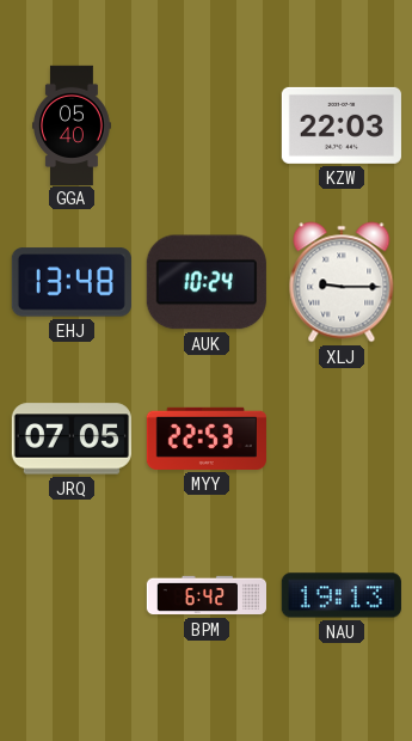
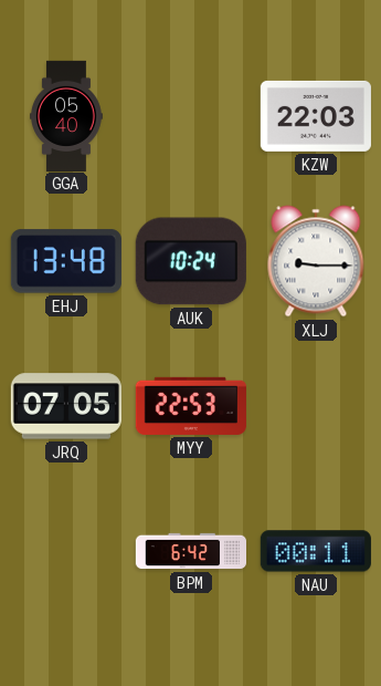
NAU: 19:13 -> 00:11
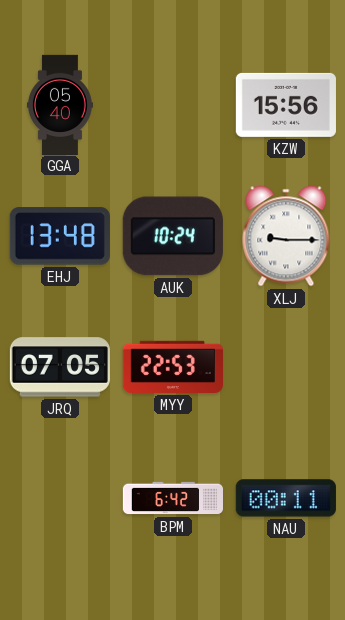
KZW: 22:03 -> 15:56
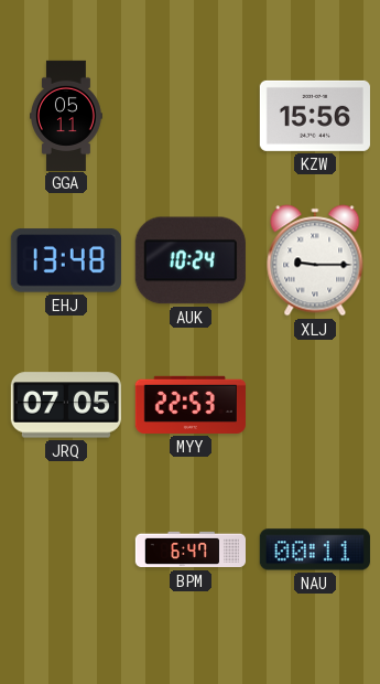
GGA: 05:40 -> 05:11
BPM: 6:42 -> 6:47
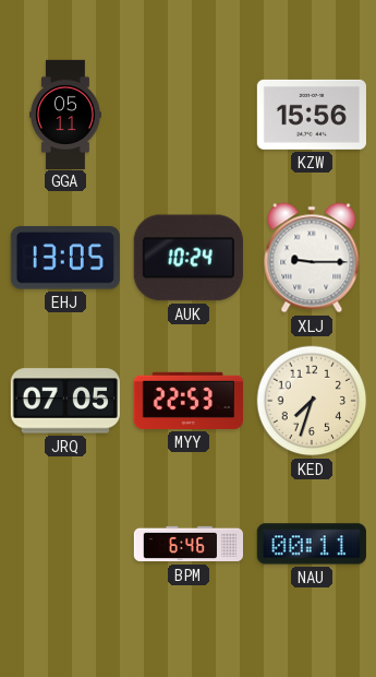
EHJ: 13:48 -> 13:05
KED: none -> 7:33
BPM: 6:47 -> 6:46
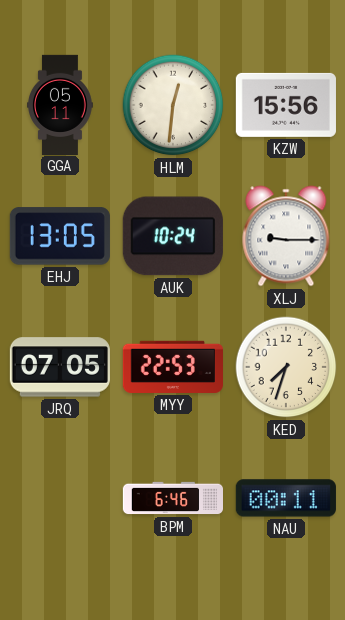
HLM: none -> 12:31
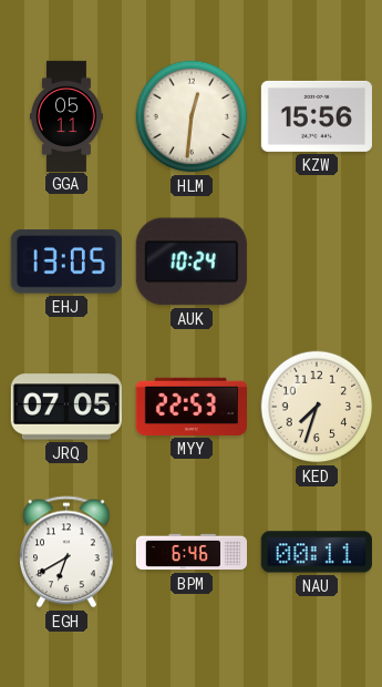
XLJ: 9:15 -> none
EGH: none -> 6:40
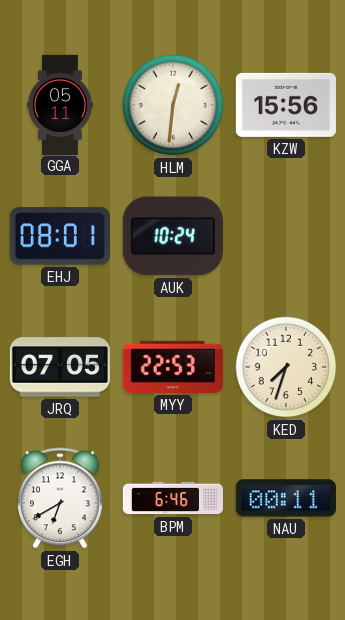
EHJ: 13:05 -> 08:01
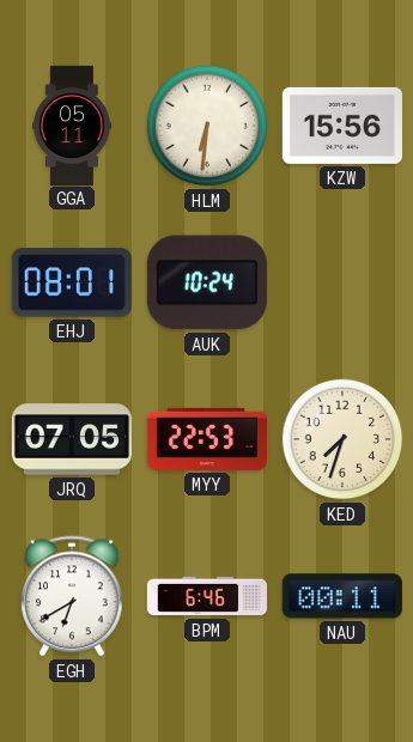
HLM: 12:31 -> 6:31
